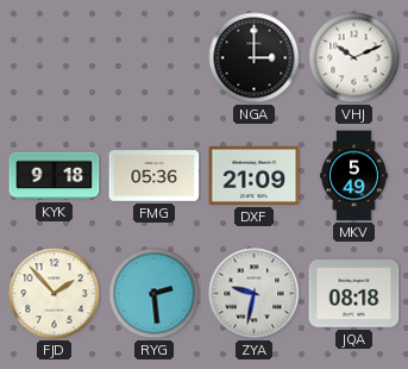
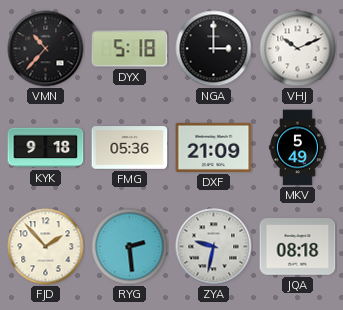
VMN: none -> 10:37
DYX: none -> 5:18
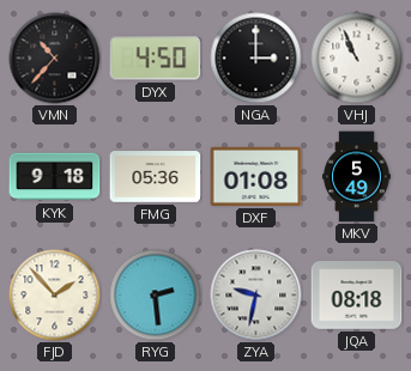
DYX: 5:18 -> 4:50
VHJ: 10:11 -> 10:56
DXF: 21:09 -> 01:08
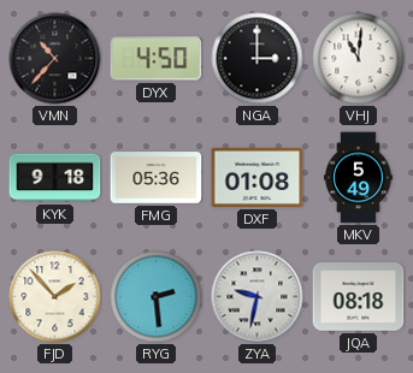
VHJ: 10:56 -> 11:01
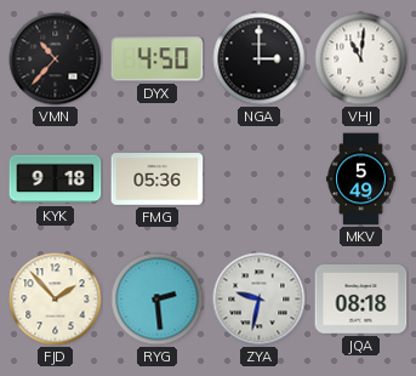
DXF: 01:08 -> none
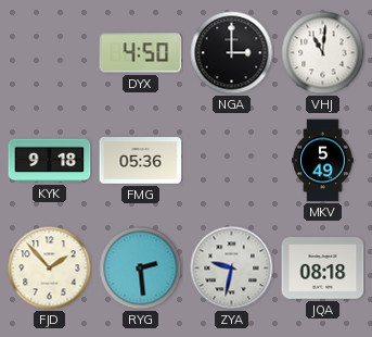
VMN: 10:37 -> none
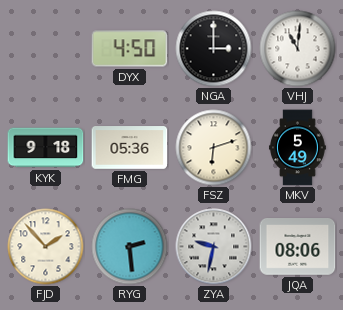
FSZ: none -> 6:12
JQA: 08:18 -> 08:06
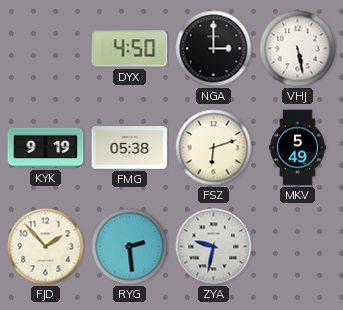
VHJ: 11:01 -> 5:28
KYK: 9:18 -> 9:19
FMG: 05:36 -> 05:38
JQA: 08:06 -> none
